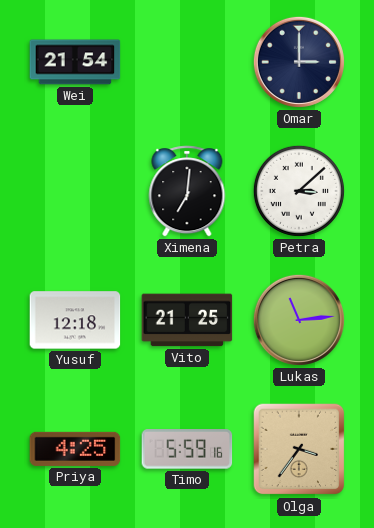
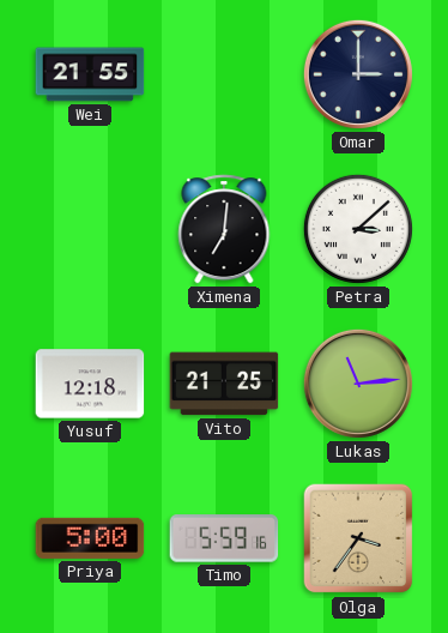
Wei: 21:54 -> 21:55
Priya: 4:25 -> 5:00
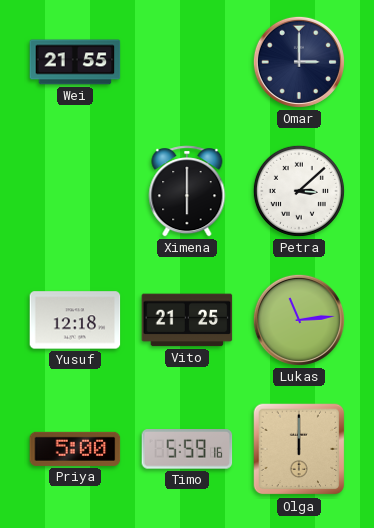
Ximena: 7:01 -> 6:00
Olga: 3:36 -> 12:00
